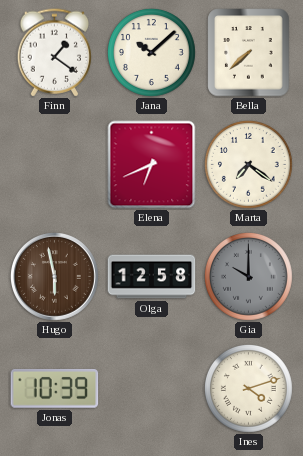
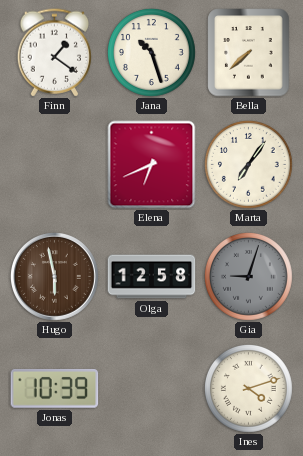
Jana: 10:08 -> 10:27
Marta: 7:21 -> 7:06
Gia: 10:00 -> 9:03
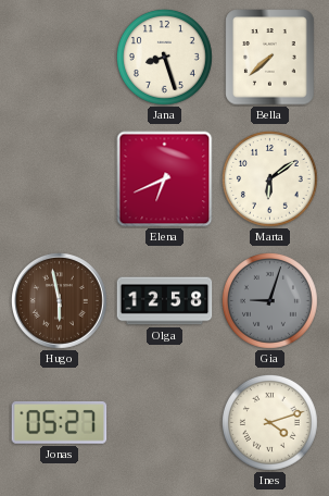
Finn: 1:21 -> none
Jana: 10:27 -> 8:27
Marta: 7:06 -> 6:09
Jonas: 10:39 -> 05:27
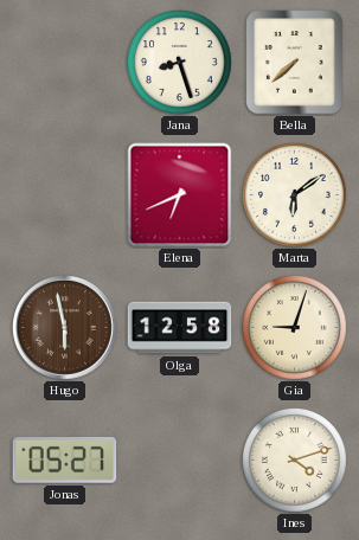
Gia dial: grey -> cream
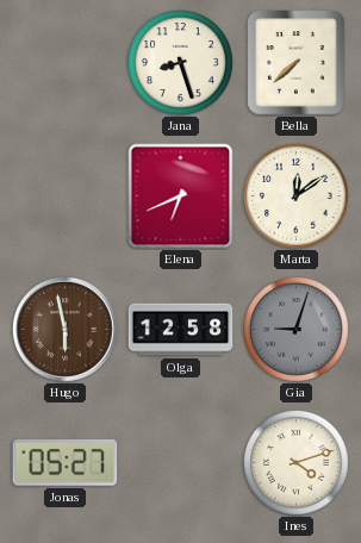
Marta: 6:09 -> 12:09
Gia dial: cream -> grey
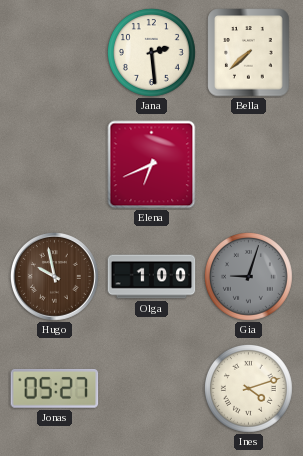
Jana: 8:27 -> 2:29
Marta: 12:09 -> none
Hugo: 5:58 -> 9:58
Olga: 12:58 -> 1:00
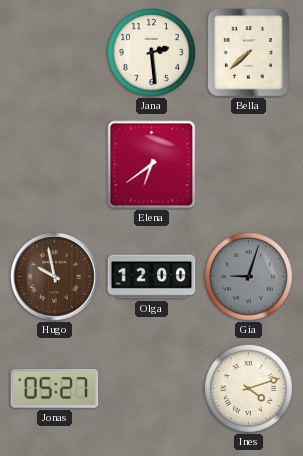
Elena: 6:41 -> 6:39
Olga: 1:00 -> 12:00
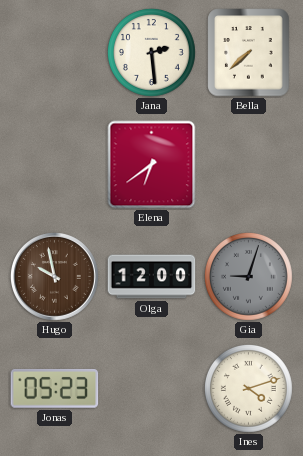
Jonas: 05:27 -> 05:23
